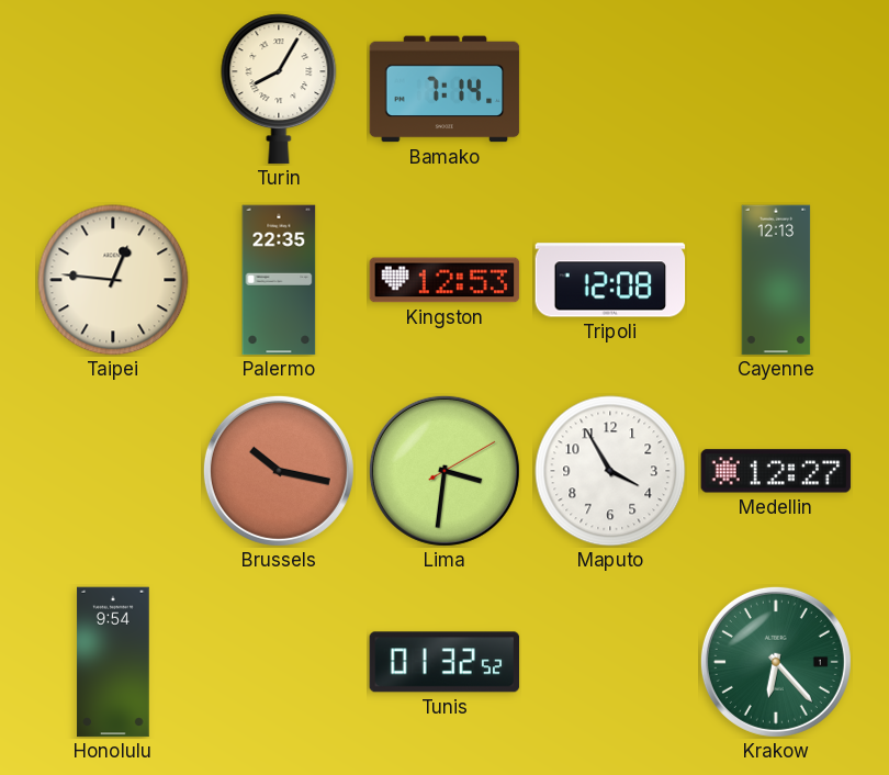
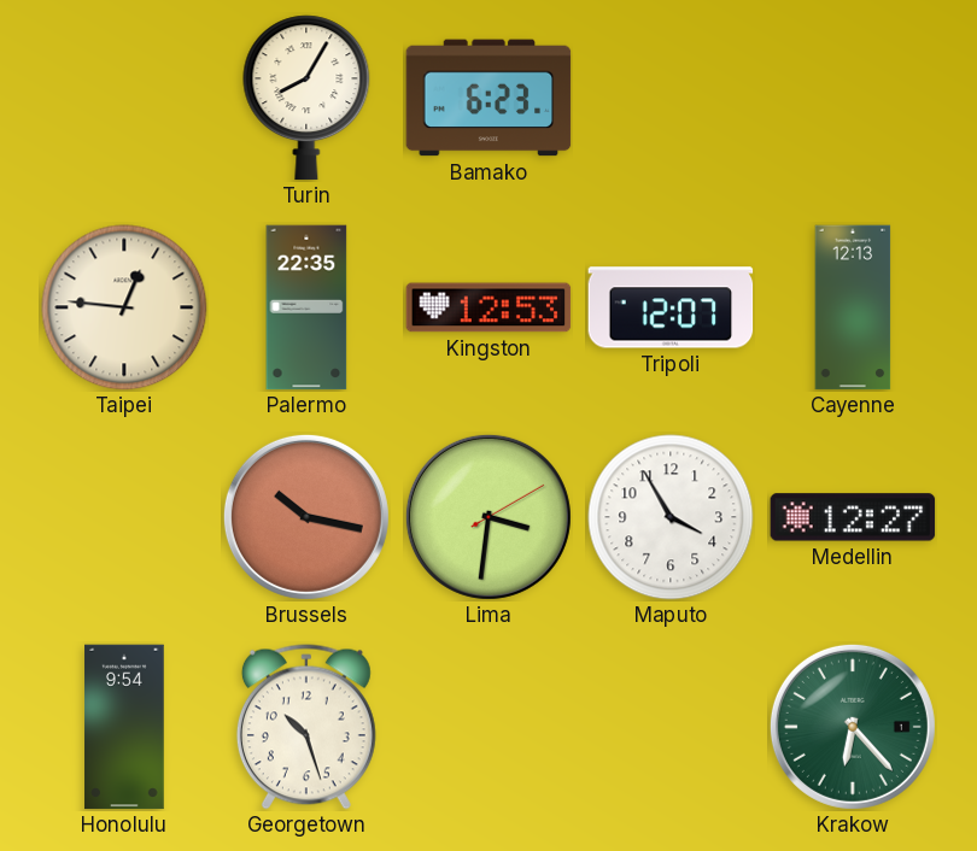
Bamako: 7:14 -> 6:23
Tripoli: 12:08 -> 12:07
Georgetown: none -> 10:27
Tunis: 01:32 -> none
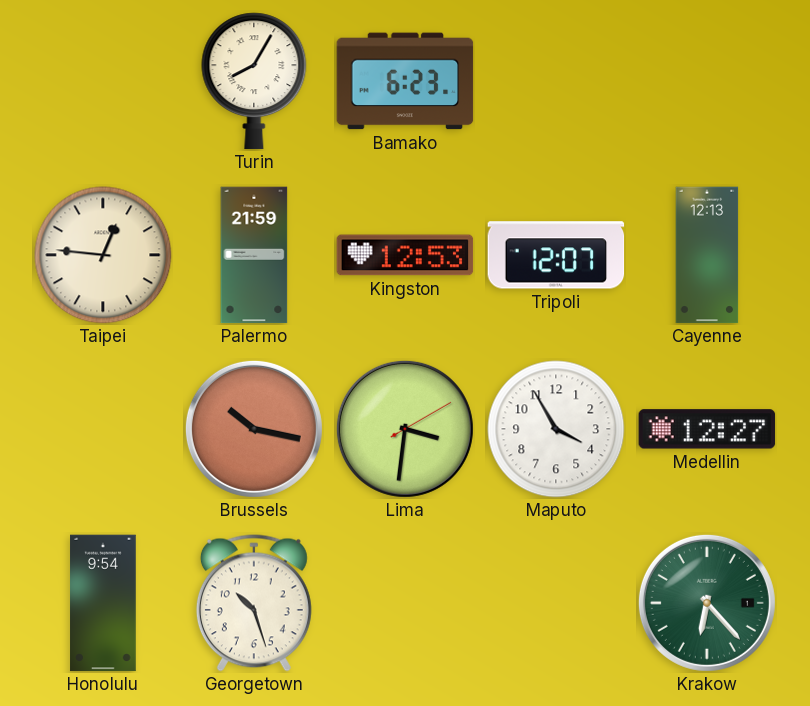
Palermo: 22:35 -> 21:59
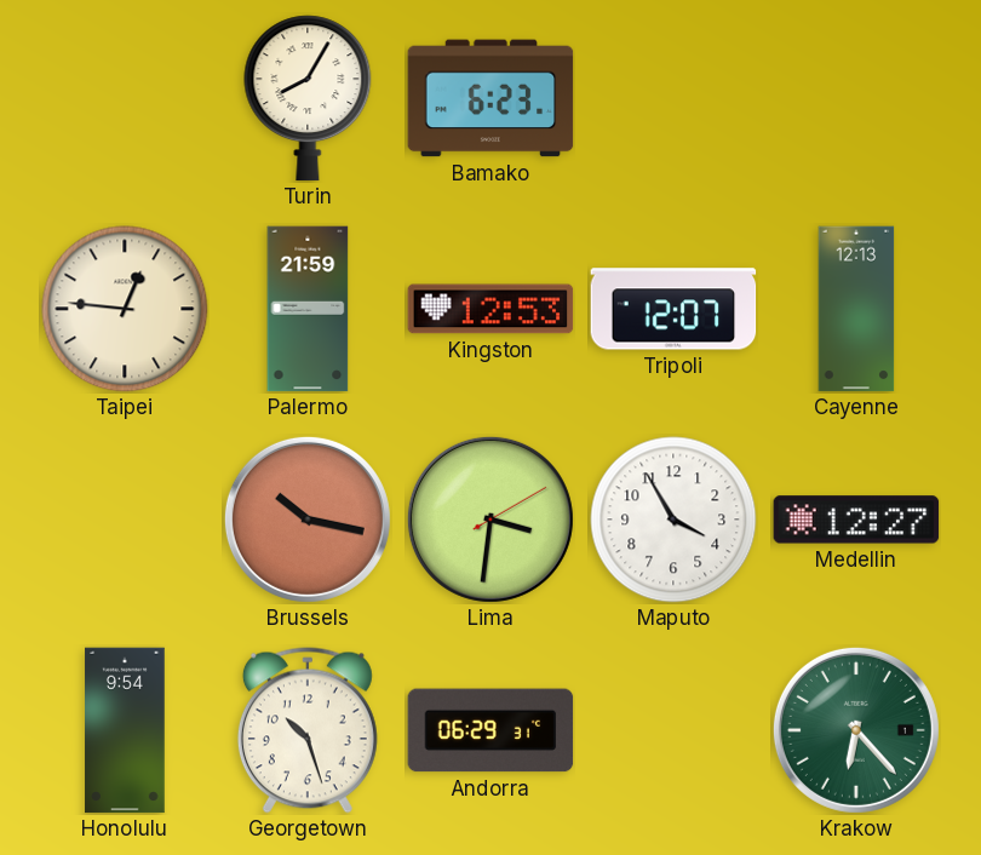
Andorra: none -> 06:29
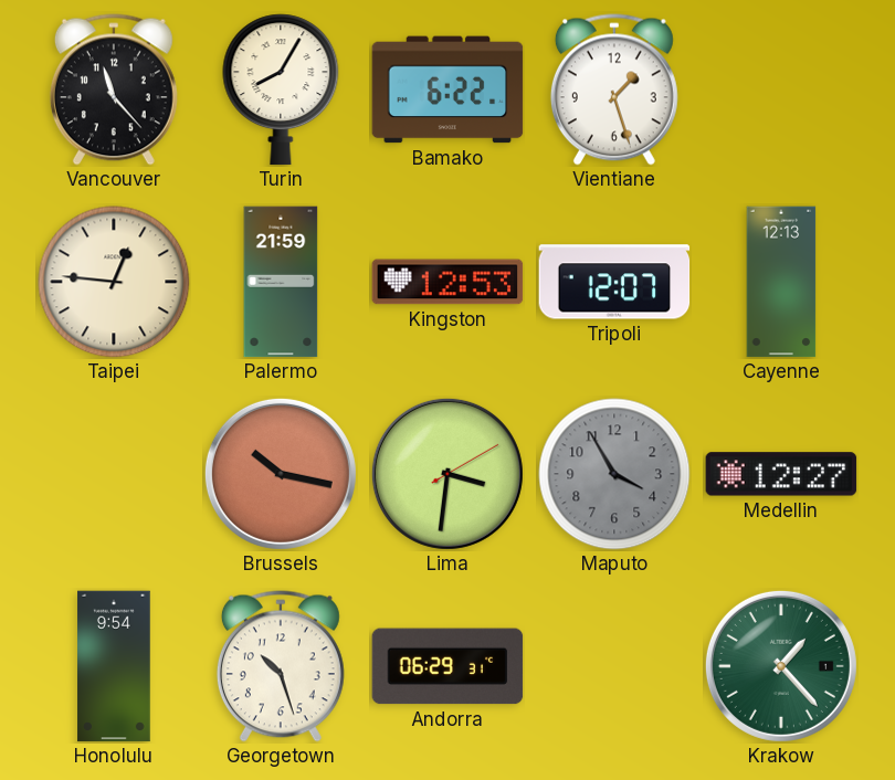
Vancouver: none -> 11:23
Bamako: 6:23 -> 6:22
Vientiane: none -> 1:27
Maputo dial: white -> grey
Krakow: 6:23 -> 1:23
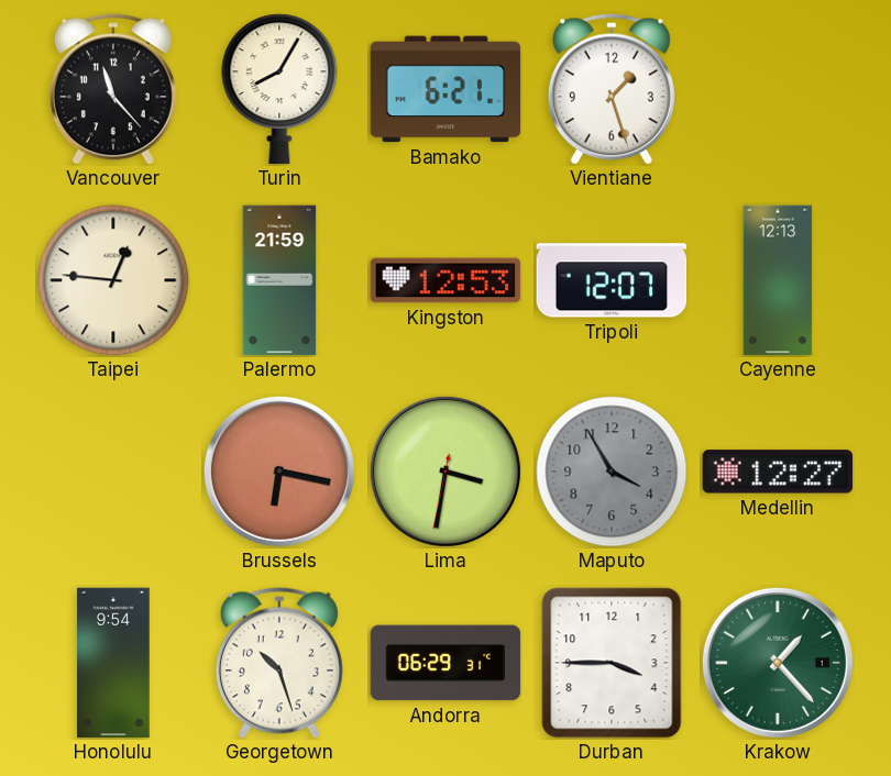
Bamako: 6:22 -> 6:21
Brussels: 10:17 -> 6:17
Lima: 3:31:10 -> 3:31:32
Durban: none -> 3:45
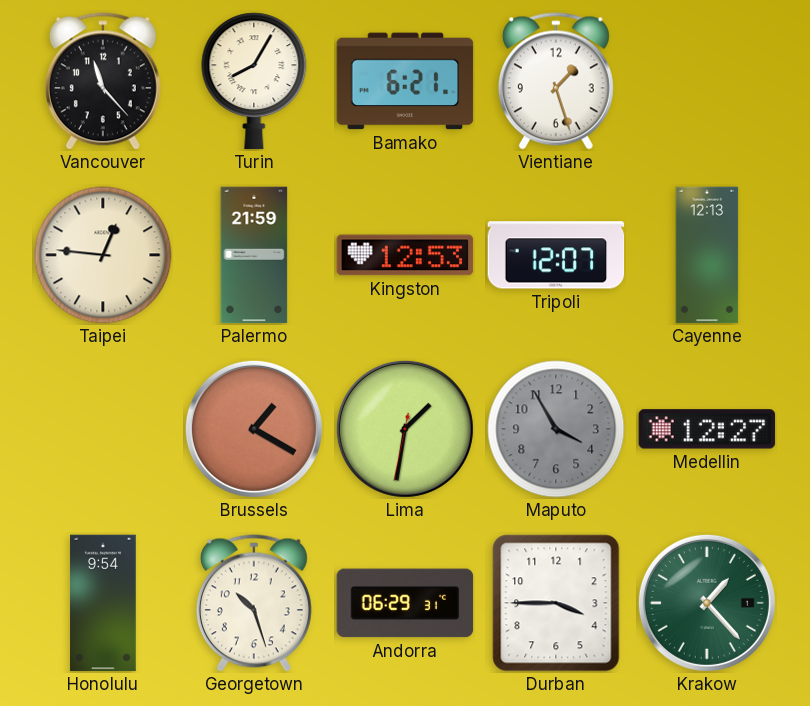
Brussels: 6:17 -> 1:20
Lima: 3:31 -> 1:31
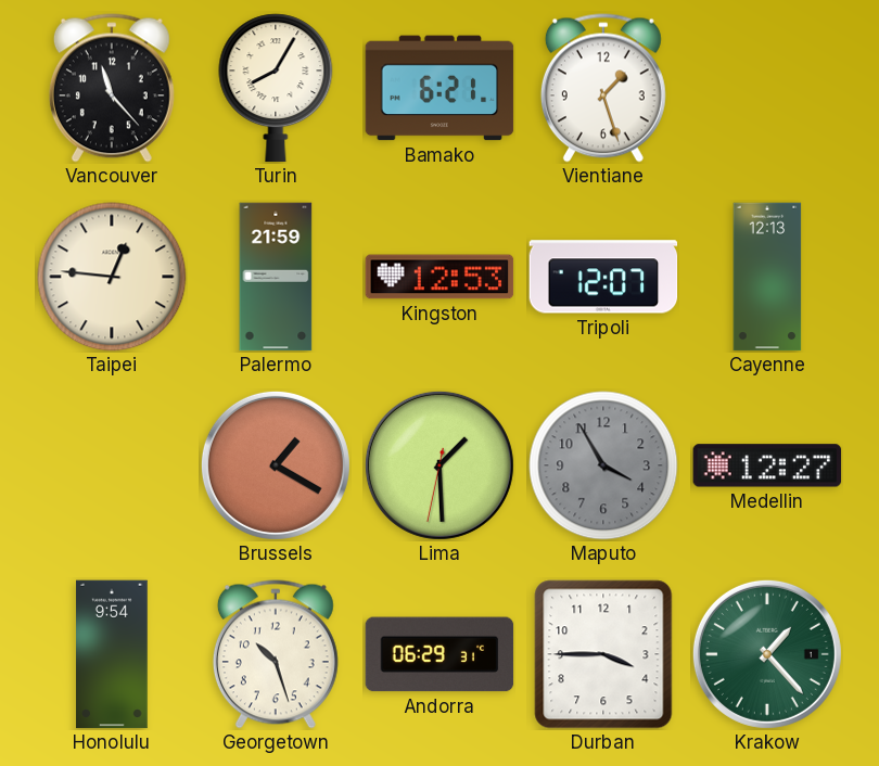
Lima: 1:31 -> 1:29
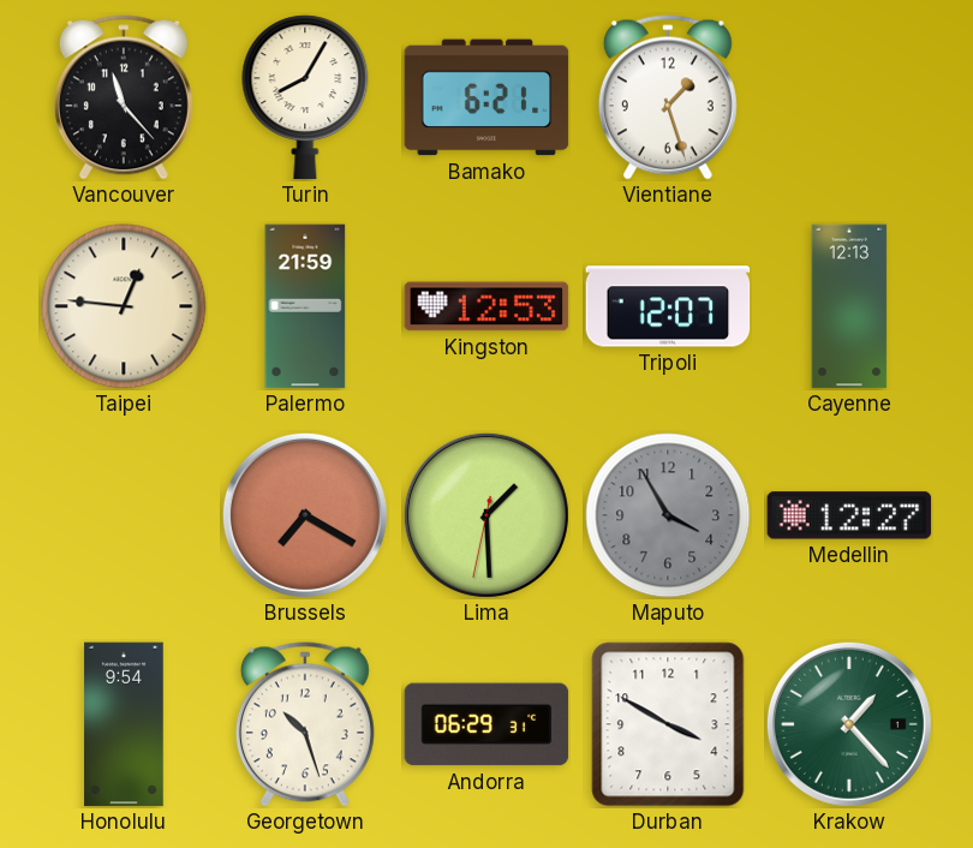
Brussels: 1:20 -> 7:20
Durban: 3:45 -> 3:50
